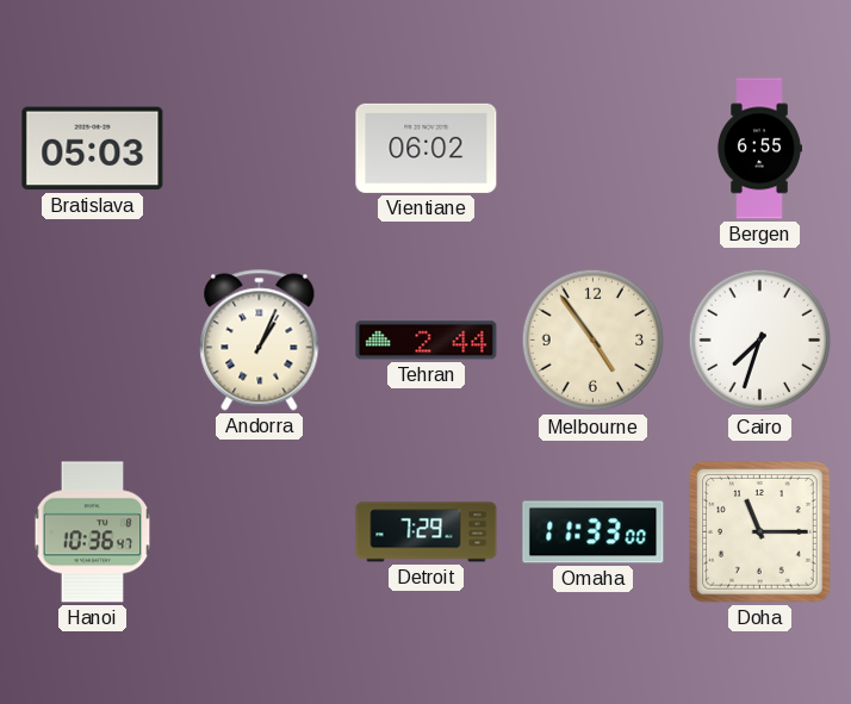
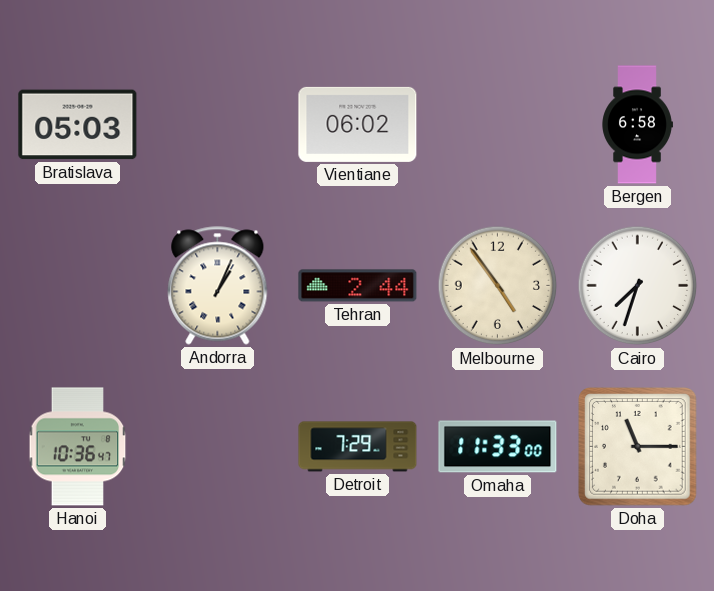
Bergen: 6:55 -> 6:58
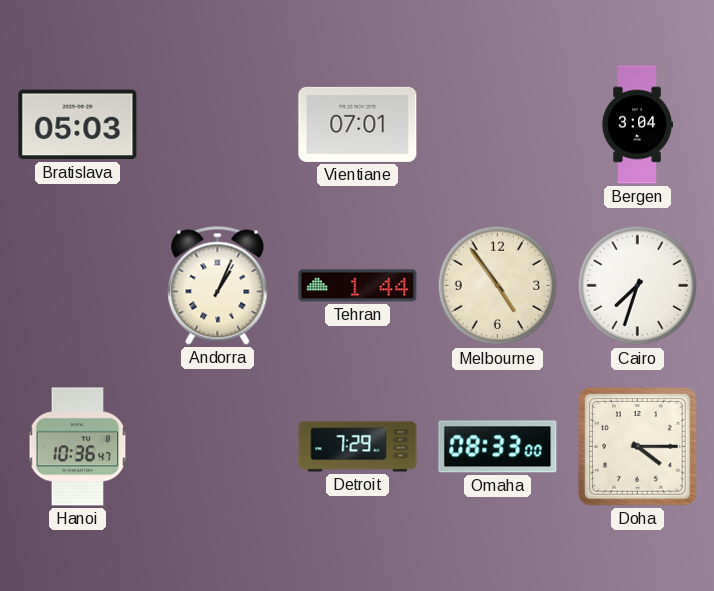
Vientiane: 06:02 -> 07:01
Bergen: 6:58 -> 3:04
Tehran: 2:44 -> 1:44
Omaha: 11:33 -> 08:33
Doha: 11:15 -> 4:15
